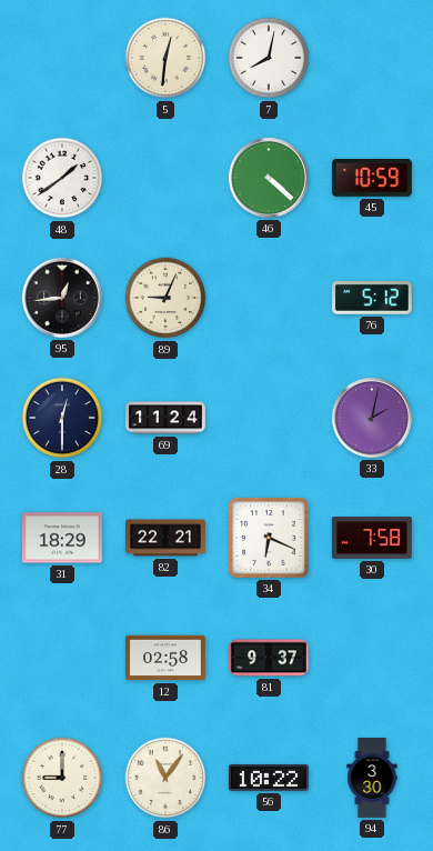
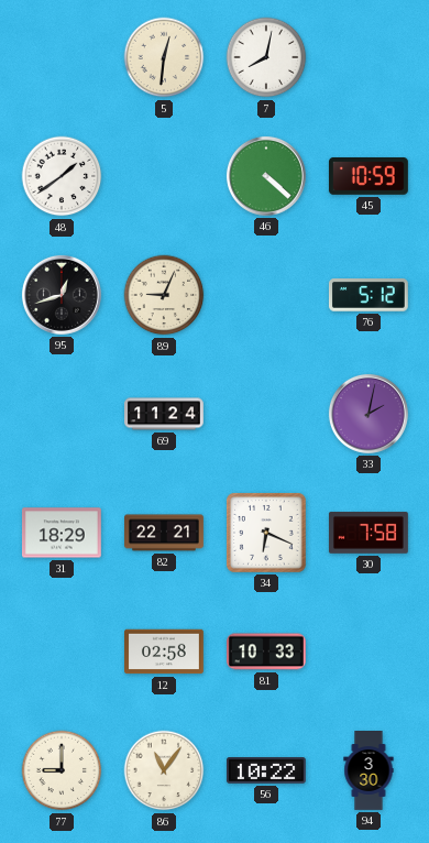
95: 12:44 -> 12:42
28: 12:30 -> none
81: 9:37 -> 10:33
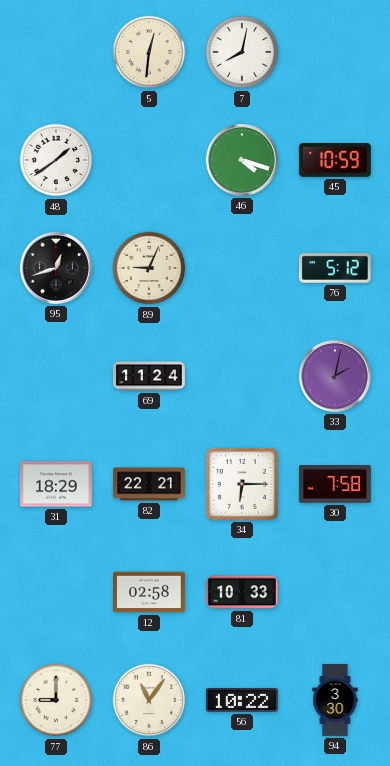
46: 4:22 -> 4:18
34: 6:19 -> 6:15
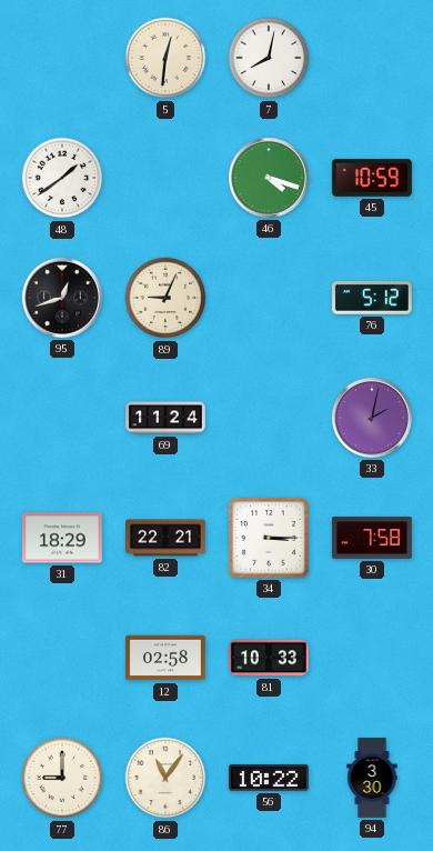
34: 6:15 -> 3:15
